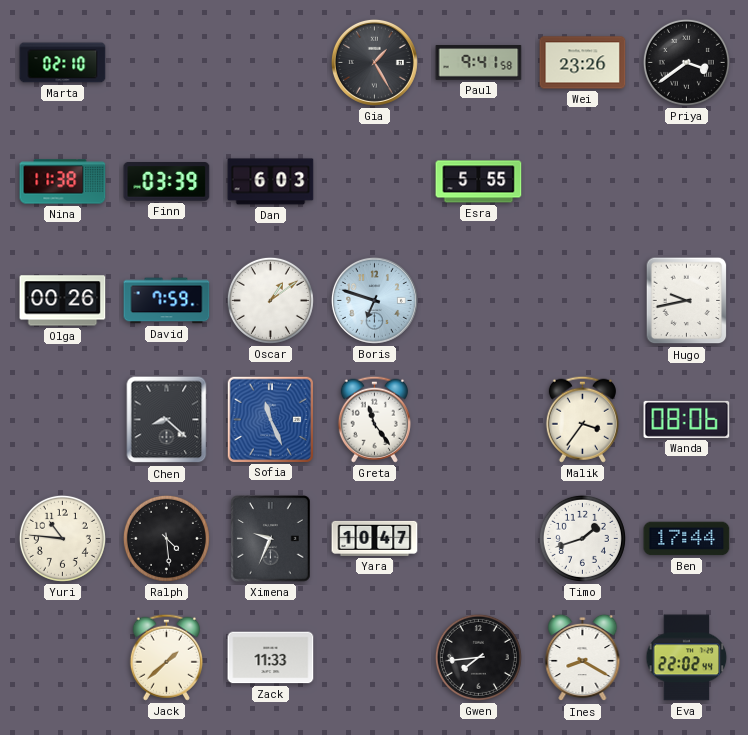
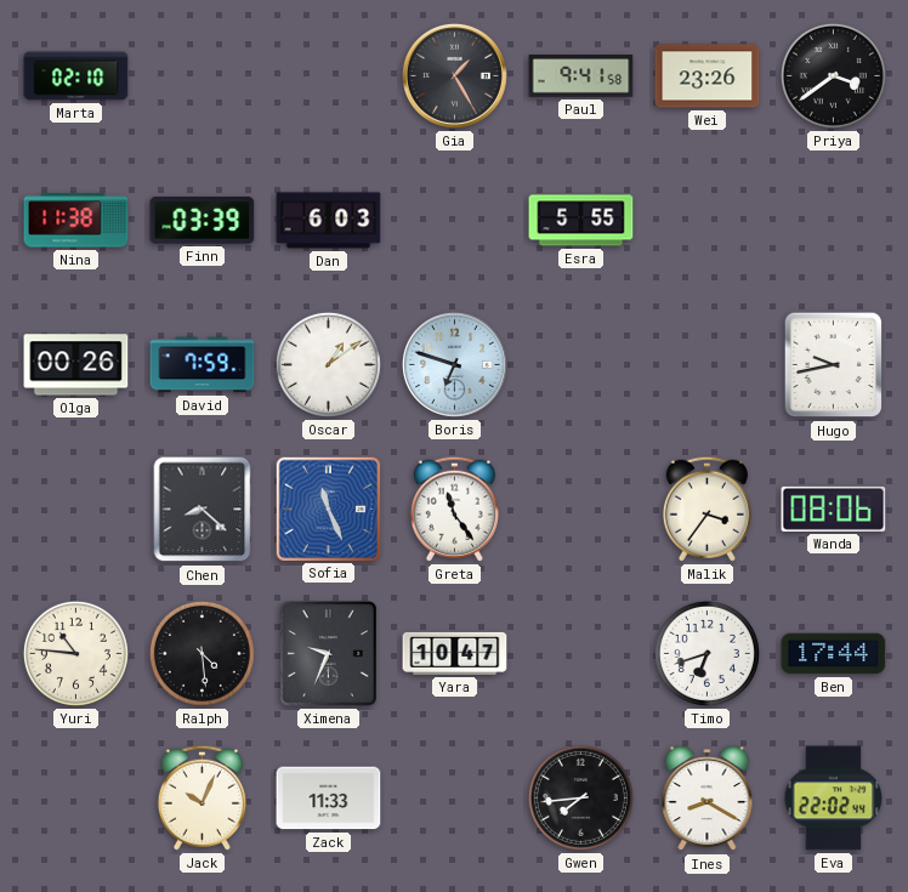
Timo: 1:42 -> 6:42
Jack: 1:38 -> 10:04
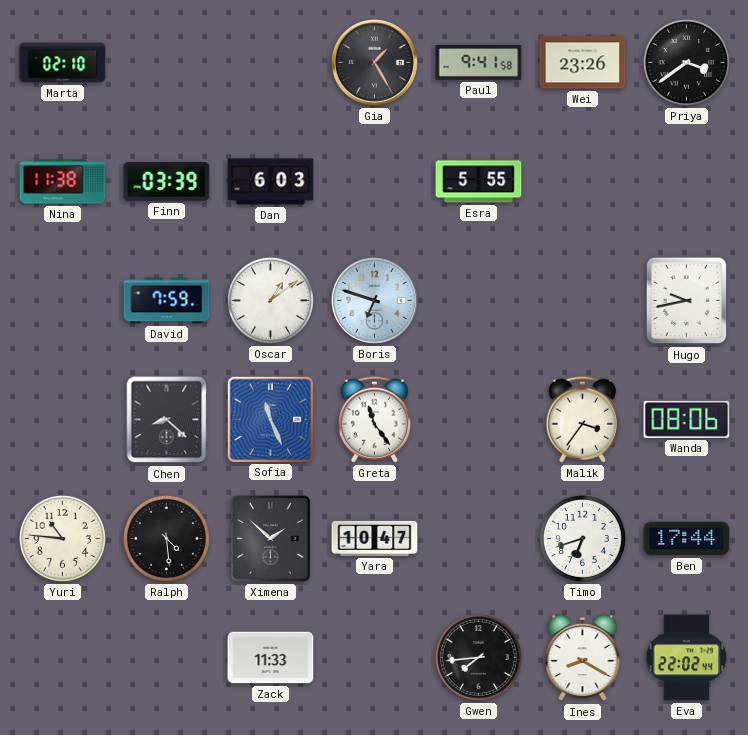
Olga: 00:26 -> none
Ximena: 9:34 -> 1:52
Jack: 10:04 -> none
